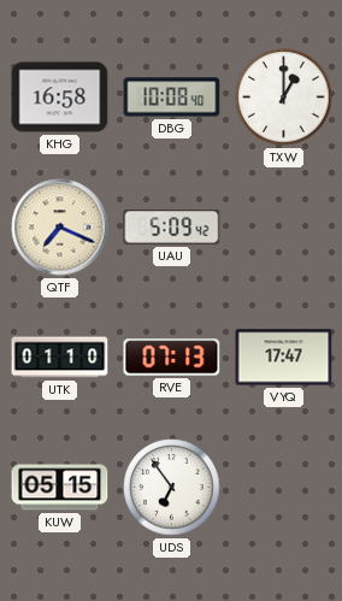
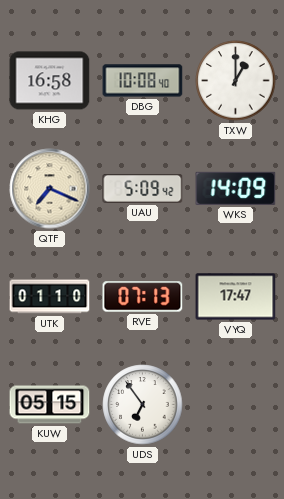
WKS: none -> 14:09
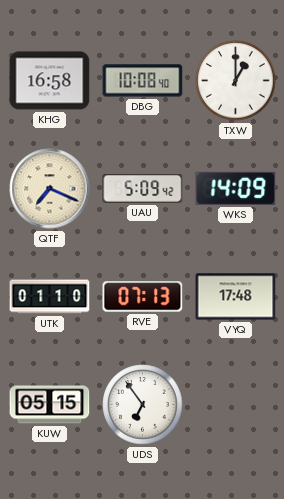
VYQ: 17:47 -> 17:48
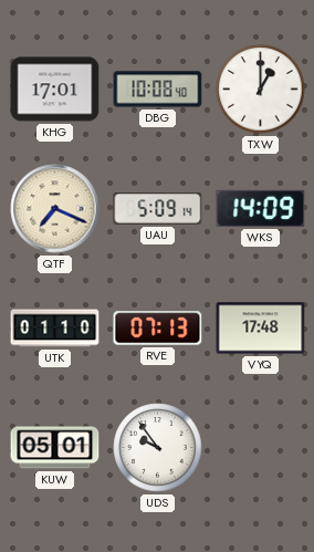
KHG: 16:58 -> 17:01
UAU: 5:09:42 -> 5:09:14
KUW: 05:15 -> 05:01
UDS: 6:54 -> 9:54
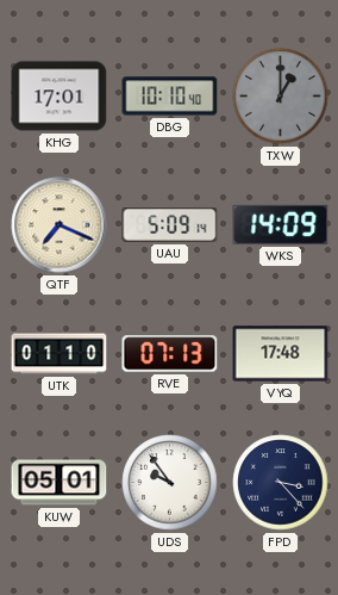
DBG: 10:08 -> 10:10
TXW dial: white -> grey
FPD: none -> 3:23
